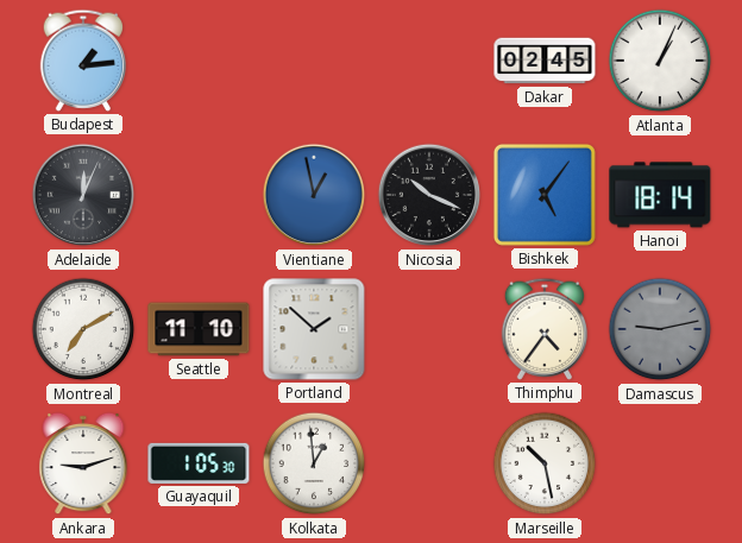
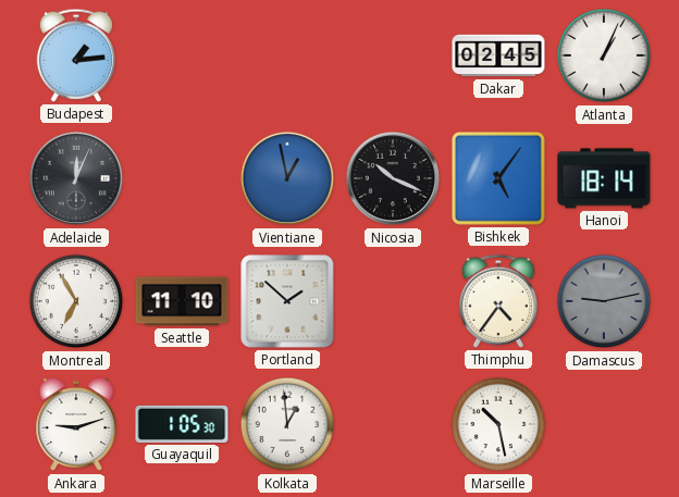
Montreal: 7:10 -> 6:55
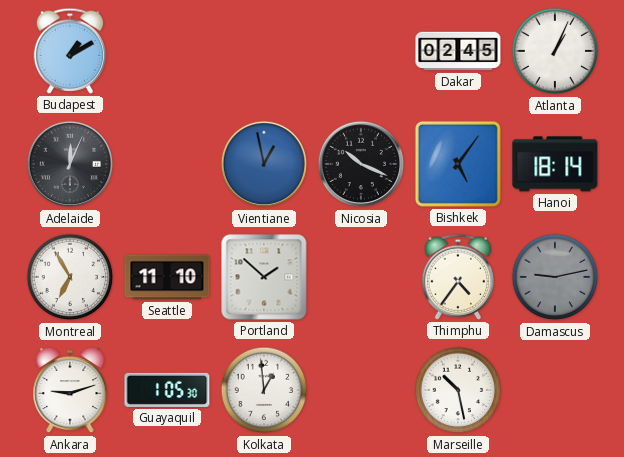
Budapest: 1:14 -> 1:10
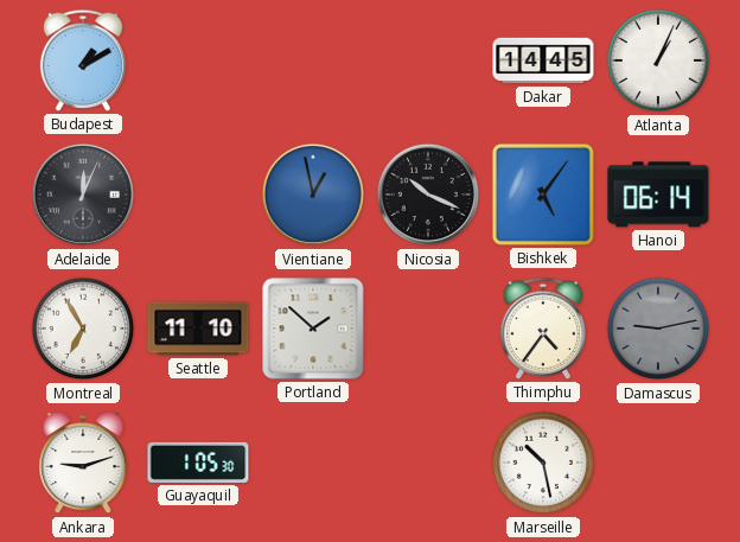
Dakar: 02:45 -> 14:45
Hanoi: 18:14 -> 06:14
Kolkata: 12:59 -> none
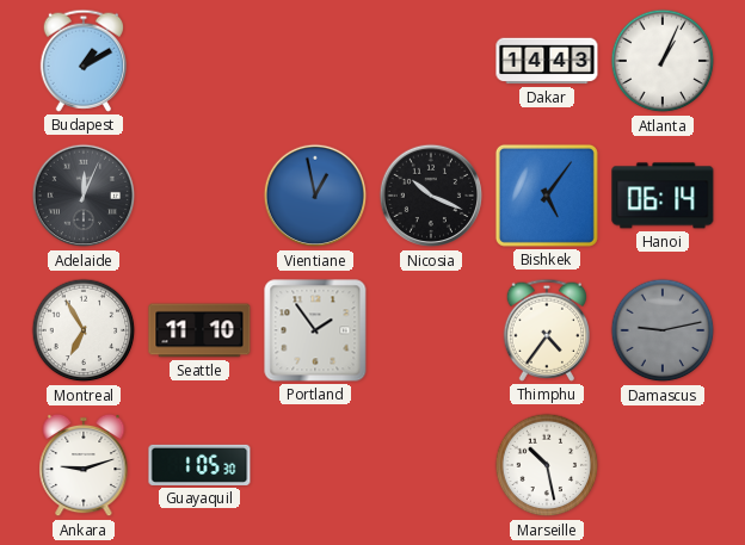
Dakar: 14:45 -> 14:43
Portland: 1:52 -> 1:54
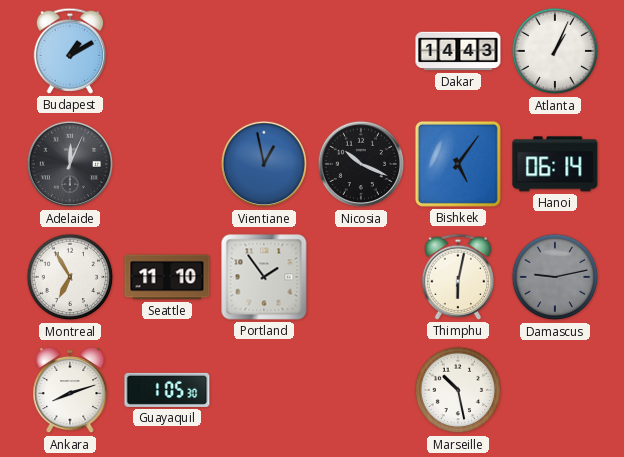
Thimphu: 4:36 -> 6:02
Ankara: 9:12 -> 8:12
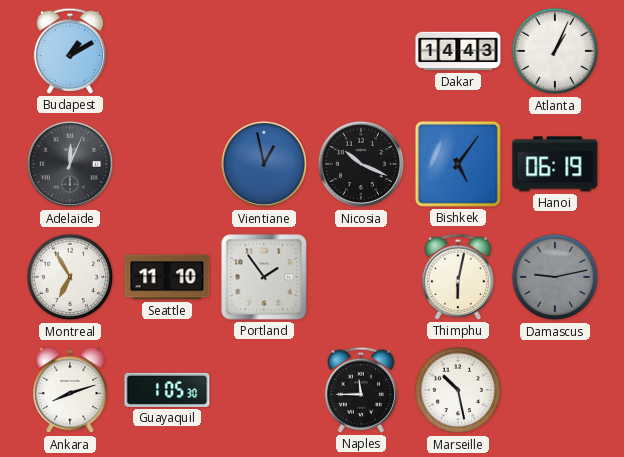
Hanoi: 06:14 -> 06:19
Naples: none -> 11:45
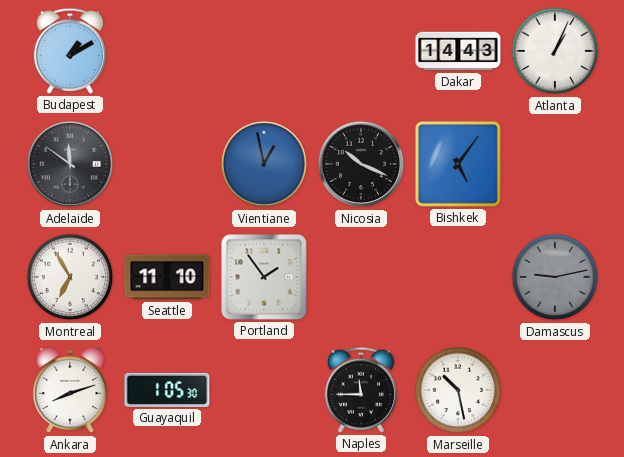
Adelaide: 12:04 -> 11:51
Hanoi: 06:19 -> none
Thimphu: 6:02 -> none
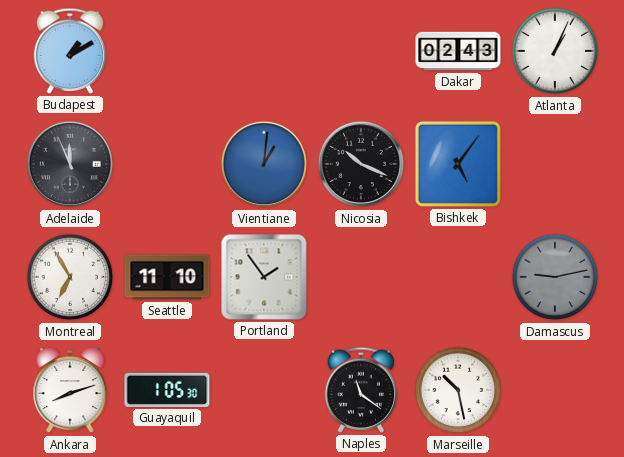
Dakar: 14:43 -> 02:43
Adelaide: 11:51 -> 11:56
Vientiane: 12:58 -> 1:01
Naples: 11:45 -> 11:21
